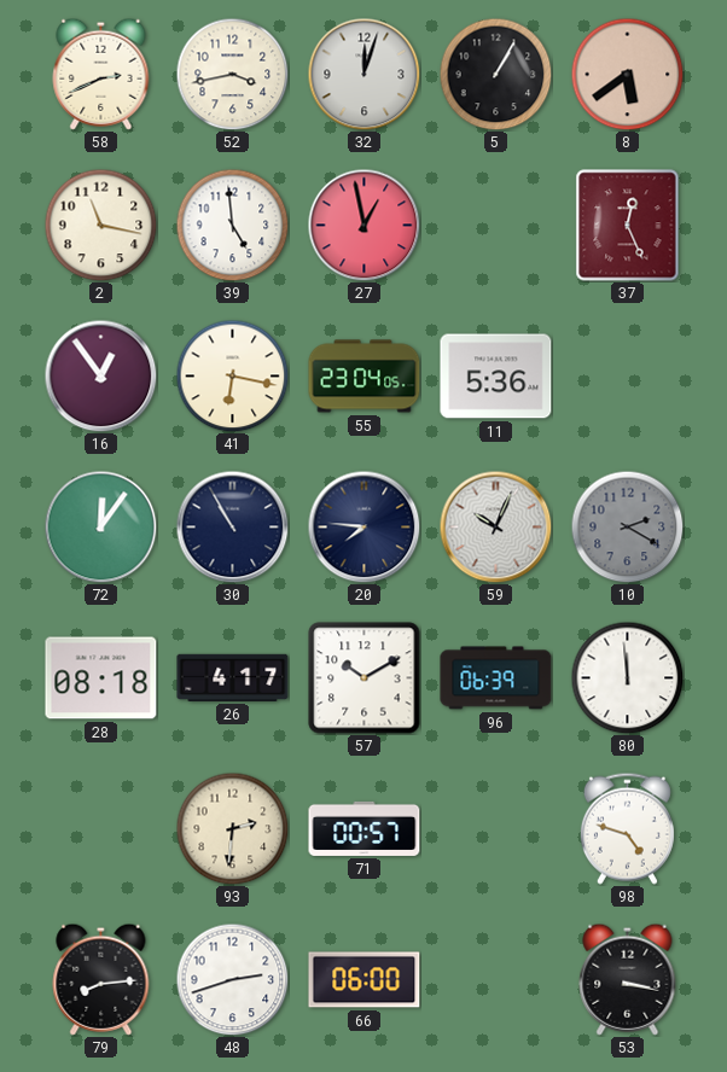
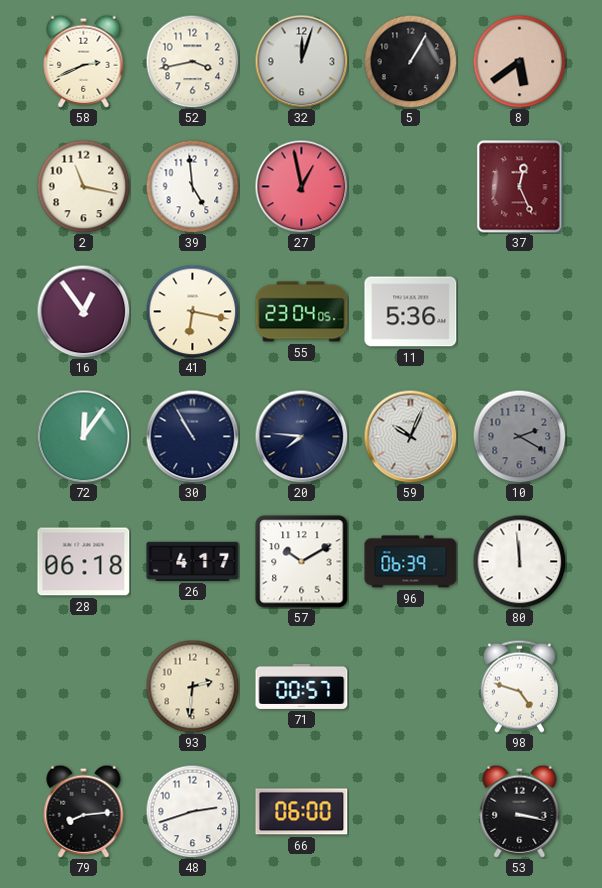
28: 08:18 -> 06:18
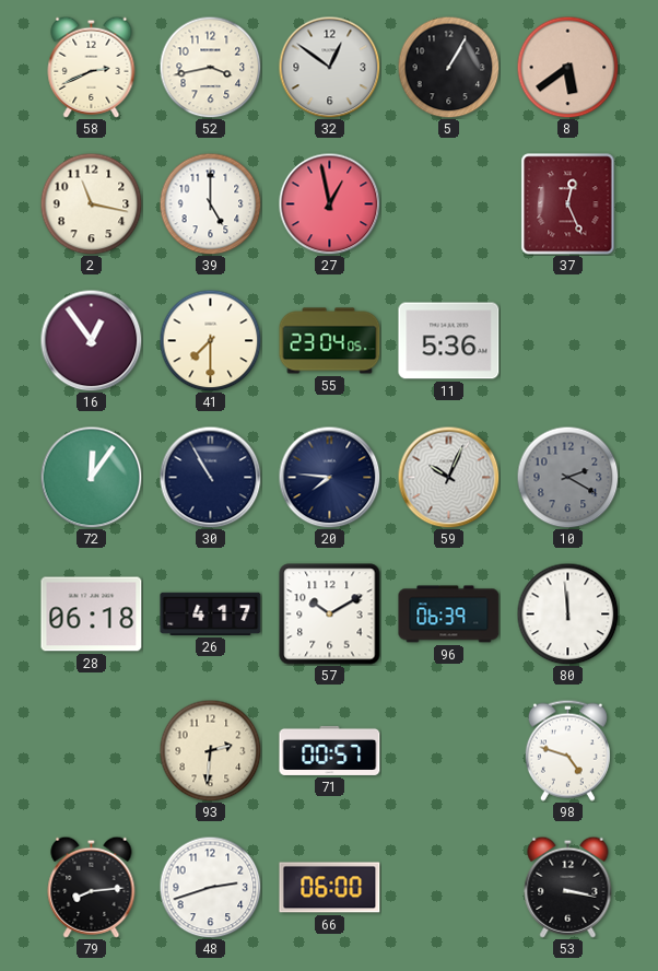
32: 12:03 -> 12:51
39: 4:59 -> 5:00
41: 6:17 -> 7:30
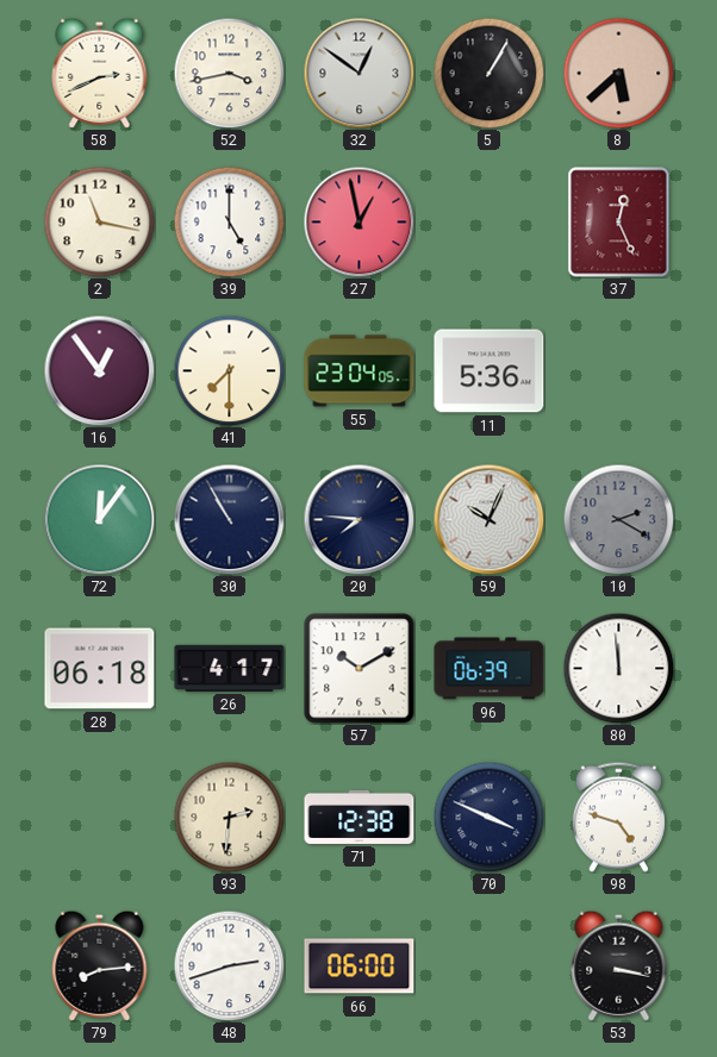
8: 5:39 -> 5:38
71: 00:57 -> 12:38
70: none -> 3:49
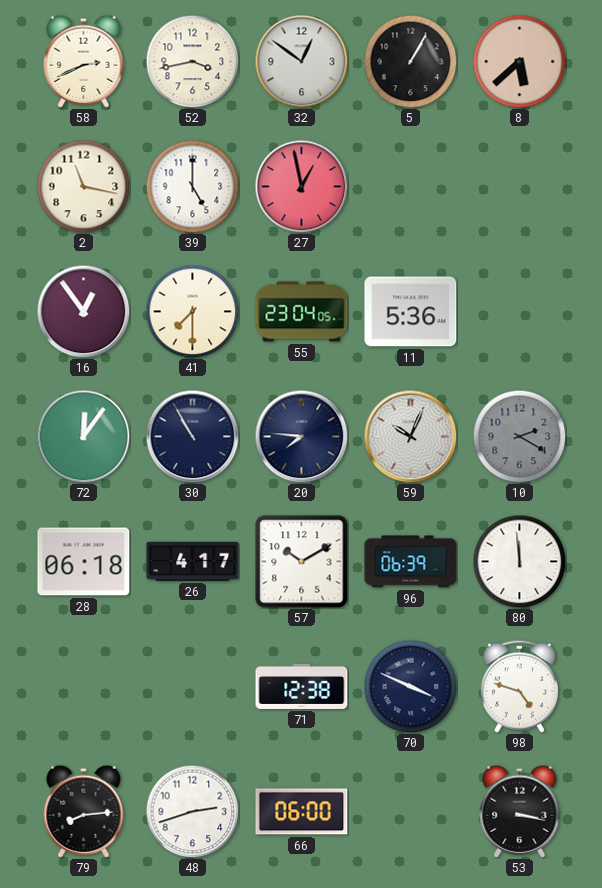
37: 12:26 -> none
93: 2:31 -> none
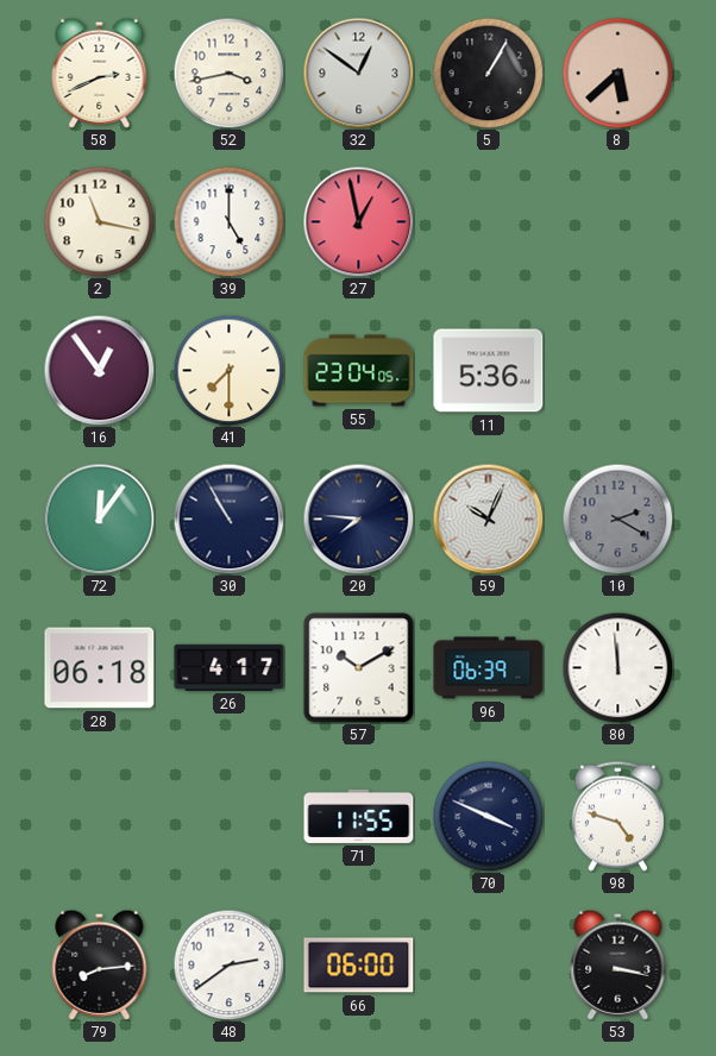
71: 12:38 -> 11:55
48: 2:42 -> 2:39
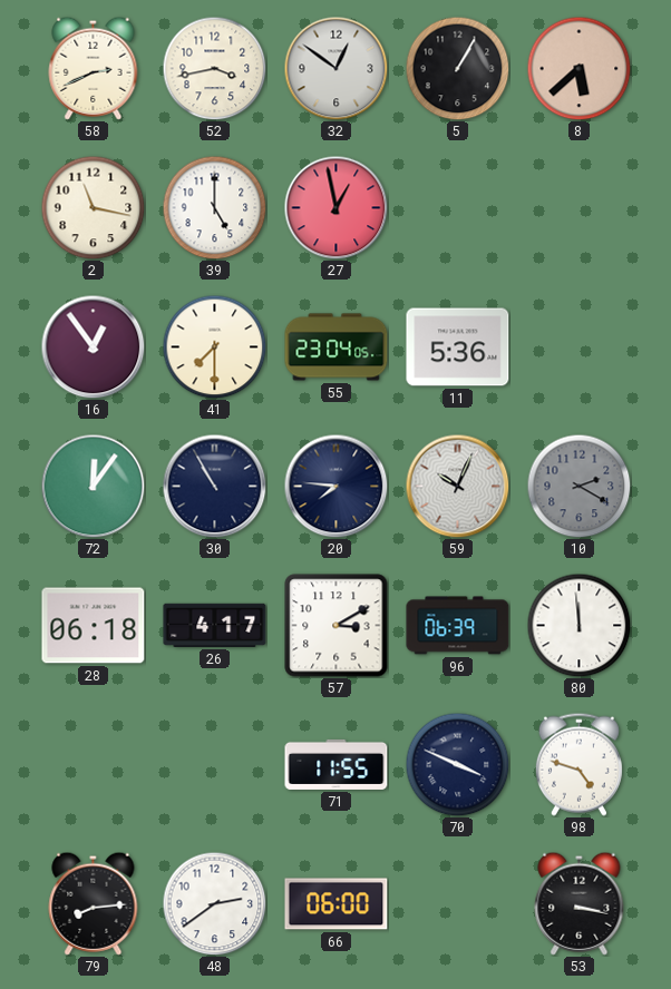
57: 10:10 -> 3:10
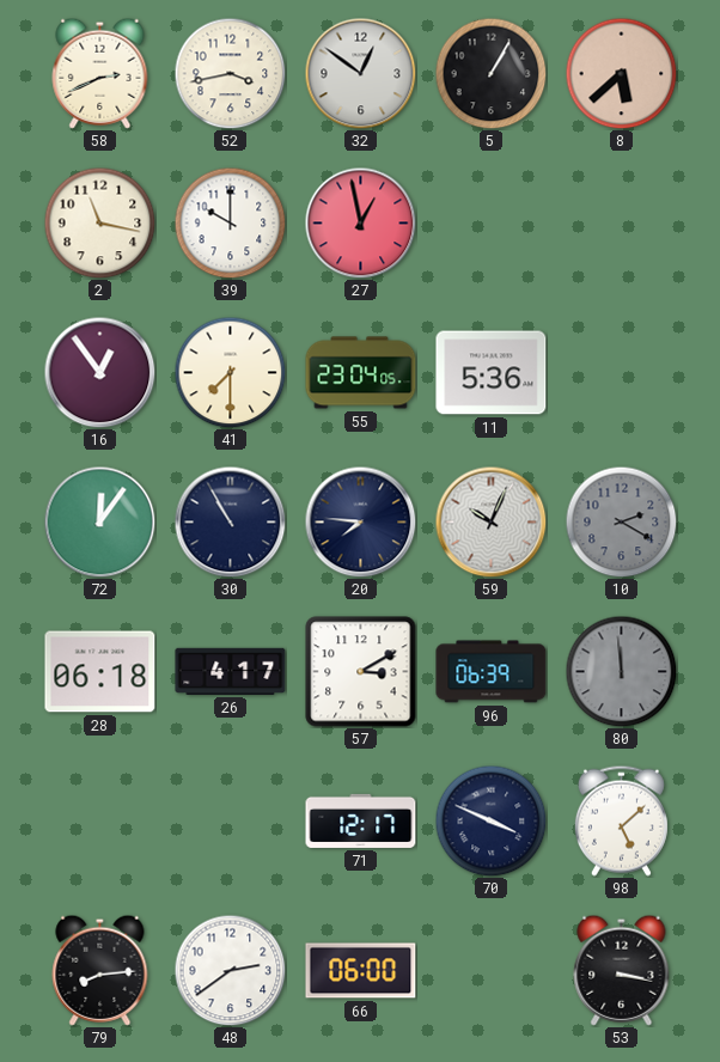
39: 5:00 -> 10:00
80 dial: white -> grey
71: 11:55 -> 12:17
98: 4:48 -> 5:08
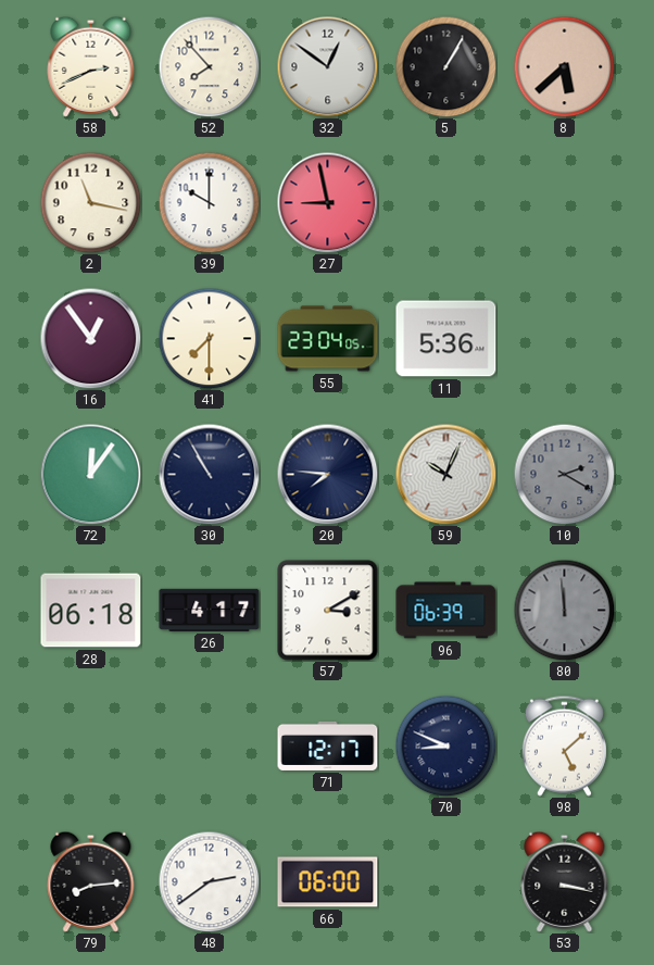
52: 3:43 -> 7:53
27: 12:58 -> 8:58
70: 3:49 -> 8:49
